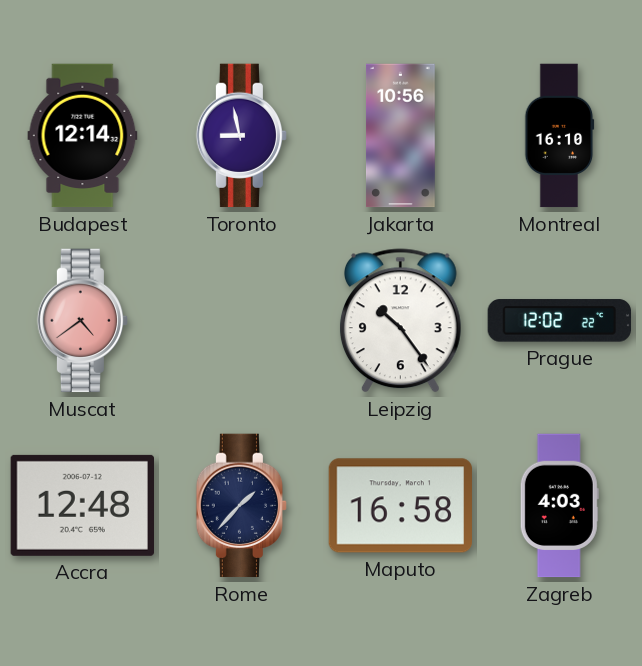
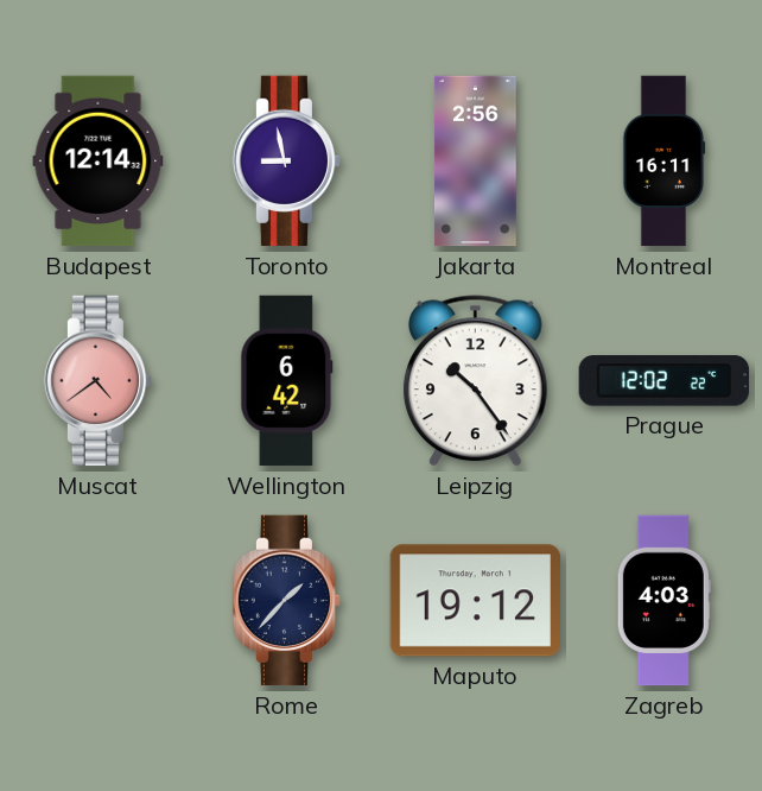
Jakarta: 10:56 -> 2:56
Montreal: 16:10 -> 16:11
Wellington: none -> 6:42
Accra: 12:48 -> none
Maputo: 16:58 -> 19:12
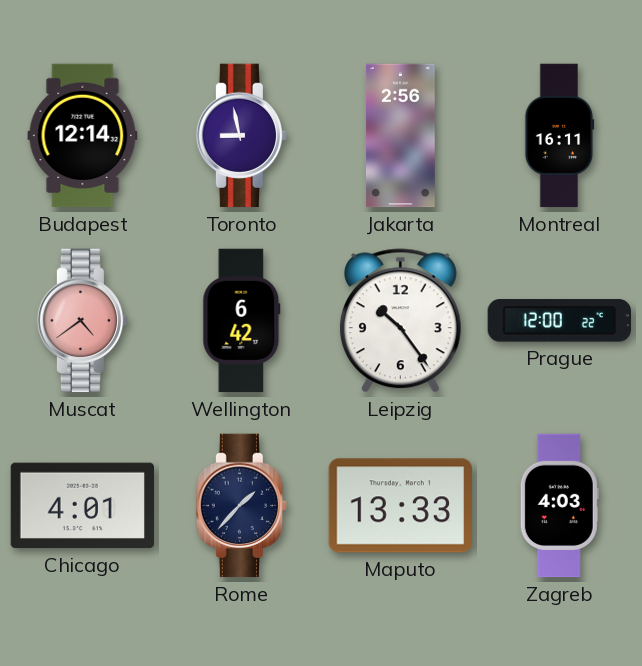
Prague: 12:02 -> 12:00
Chicago: none -> 4:01
Maputo: 19:12 -> 13:33
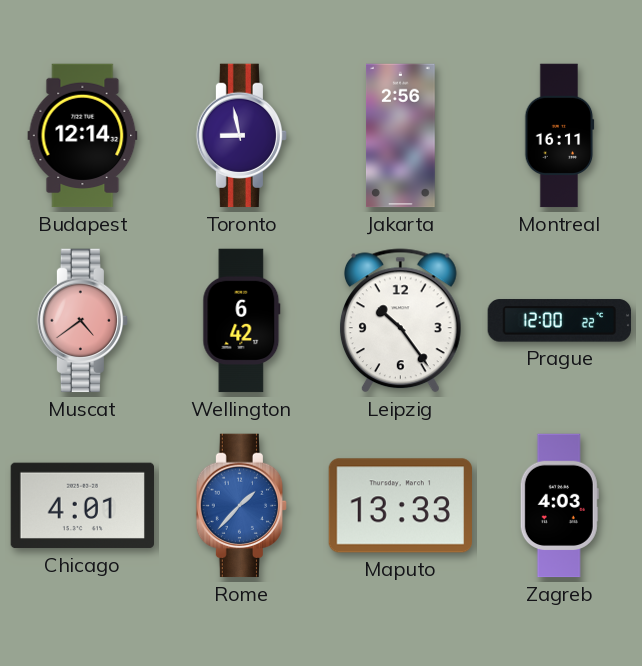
Rome dial: navy -> blue
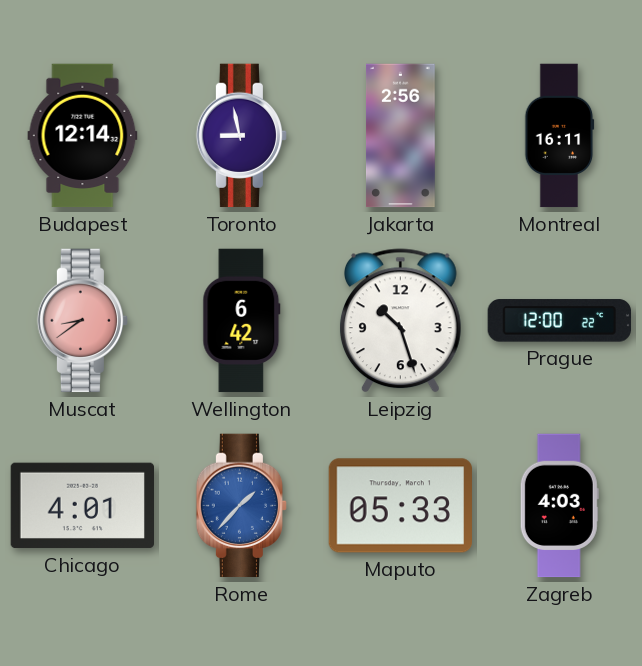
Muscat: 4:39 -> 8:39
Leipzig: 10:24 -> 10:27
Maputo: 13:33 -> 05:33
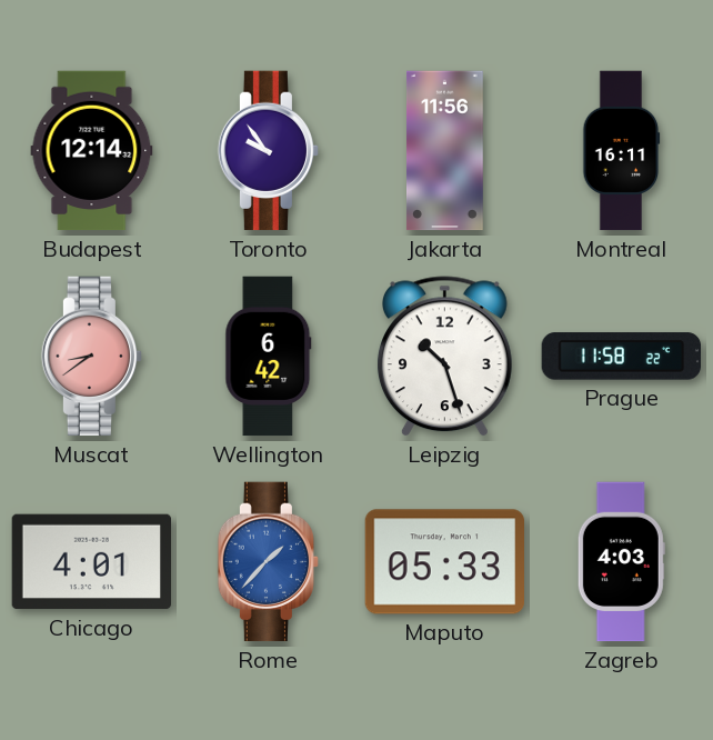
Toronto: 8:58 -> 9:54
Jakarta: 2:56 -> 11:56
Prague: 12:00 -> 11:58
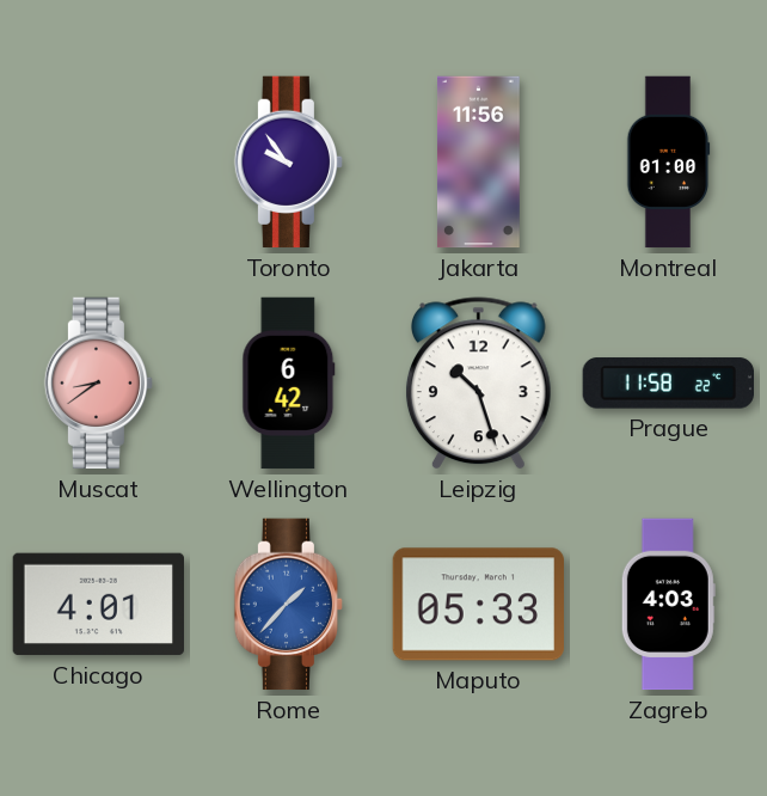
Budapest: 12:14 -> none
Montreal: 16:11 -> 01:00
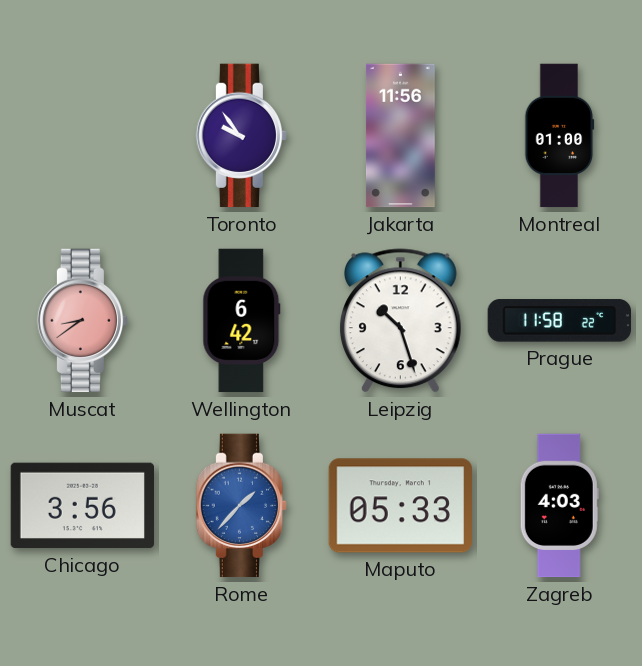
Chicago: 4:01 -> 3:56
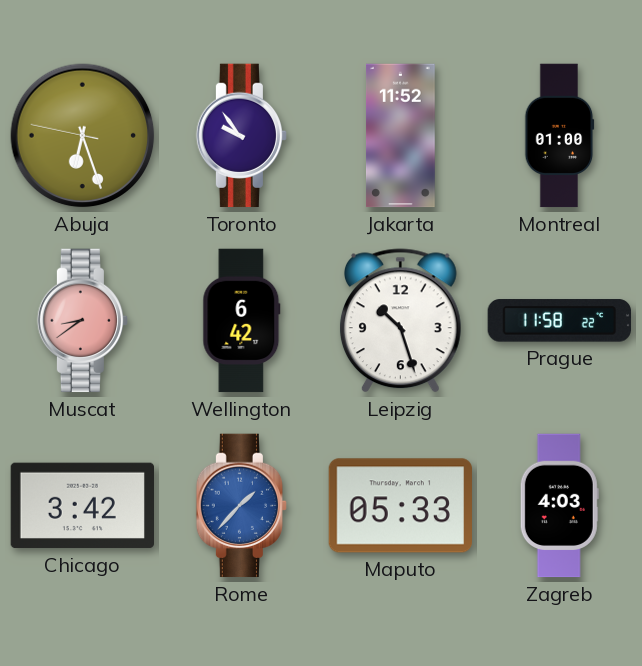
Abuja: none -> 6:26
Jakarta: 11:56 -> 11:52
Chicago: 3:56 -> 3:42
